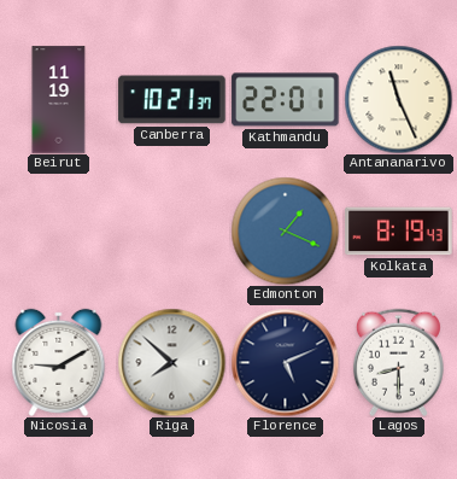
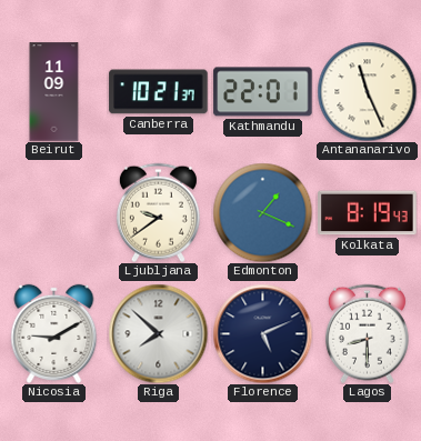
Beirut: 11:19 -> 11:09
Ljubljana: none -> 9:39
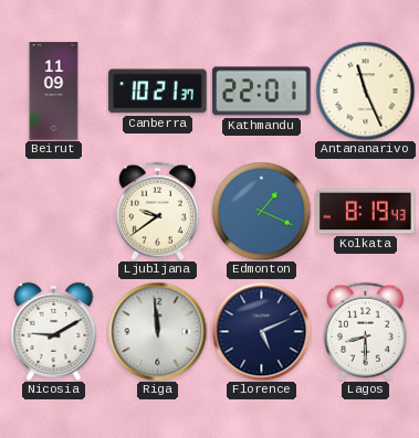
Riga: 7:52 -> 11:59
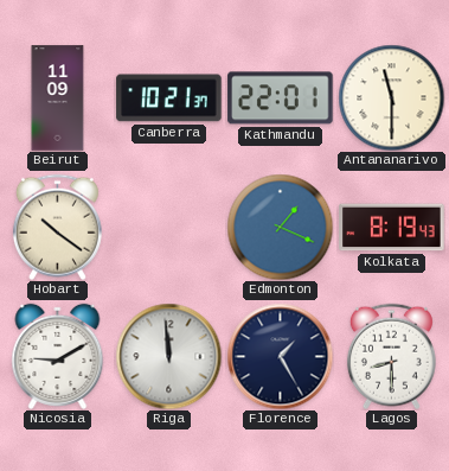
Antananarivo: 11:26 -> 11:30
Hobart: none -> 10:21
Ljubljana: 9:39 -> none
Florence: 5:11 -> 1:25
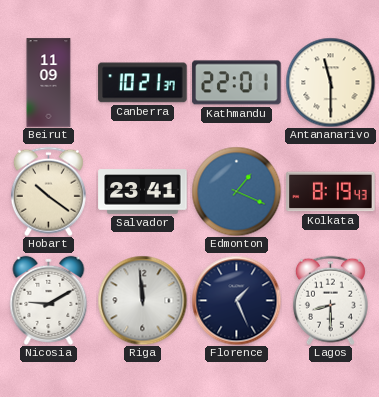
Salvador: none -> 23:41
Florence: 1:25 -> 1:26
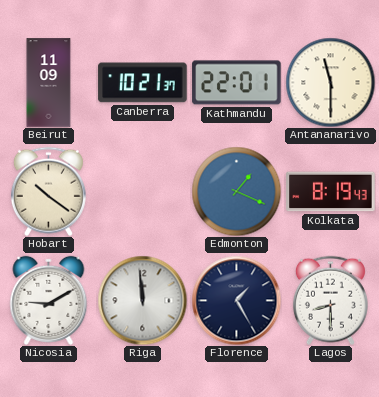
Salvador: 23:41 -> none
Florence: 1:26 -> 1:25
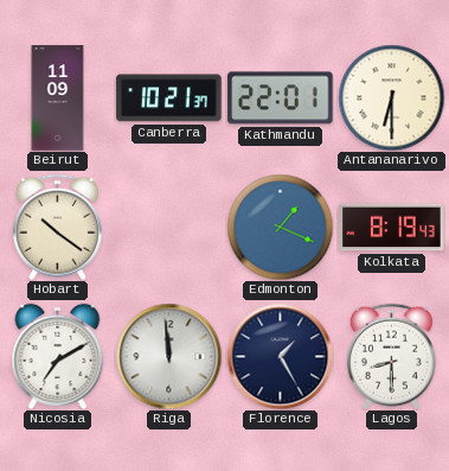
Antananarivo: 11:30 -> 6:30
Nicosia: 9:10 -> 7:10
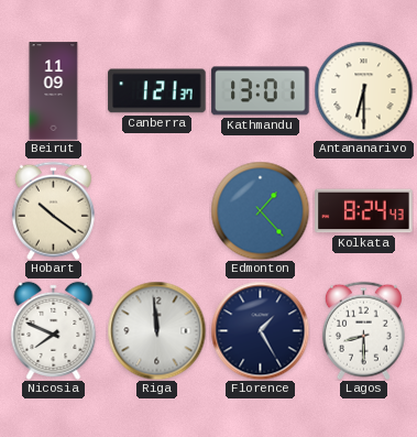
Canberra: 10:21 -> 1:21
Kathmandu: 22:01 -> 13:01
Edmonton: 1:19 -> 1:23
Kolkata: 8:19 -> 8:24
Nicosia: 7:10 -> 7:49
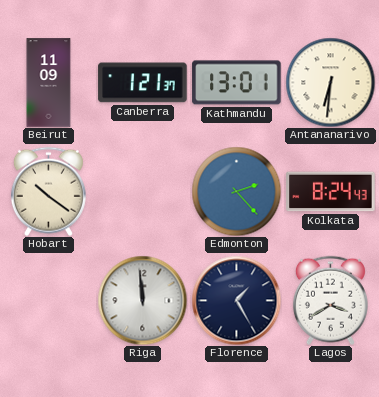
Antananarivo: 6:30 -> 6:31
Edmonton: 1:23 -> 2:23
Nicosia: 7:49 -> none
Lagos: 8:30 -> 3:40
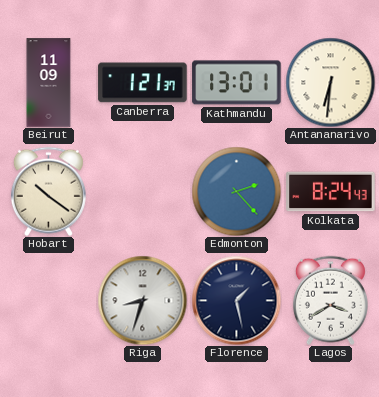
Riga: 11:59 -> 8:33
Florence: 1:25 -> 1:28
